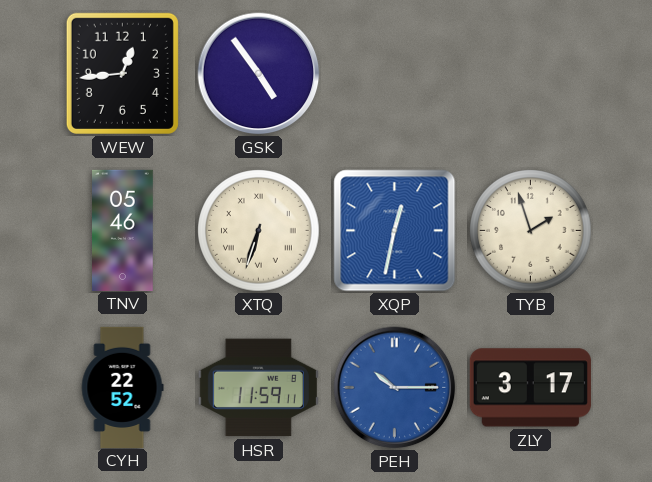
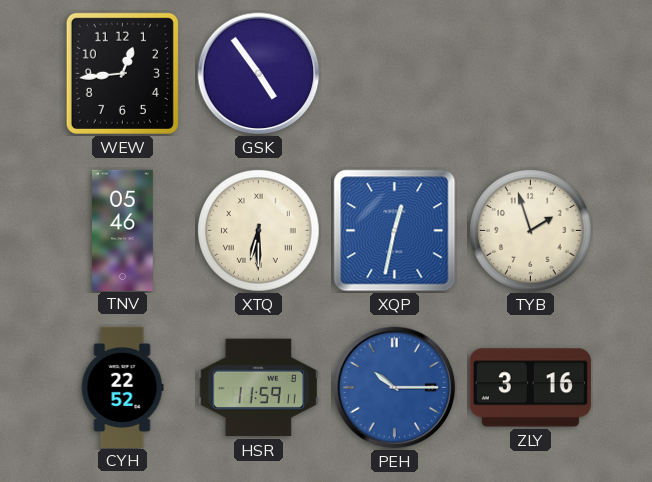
XTQ: 6:33 -> 6:30
ZLY: 3:17 -> 3:16
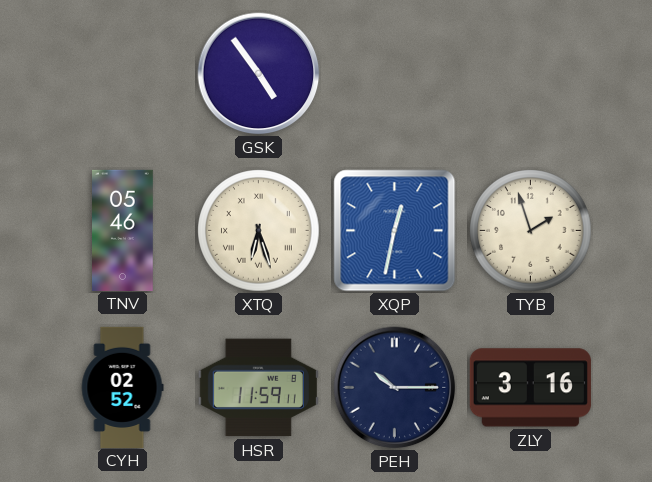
WEW: 12:44 -> none
XTQ: 6:30 -> 6:27
CYH: 22:52 -> 02:52
PEH dial: blue -> navy
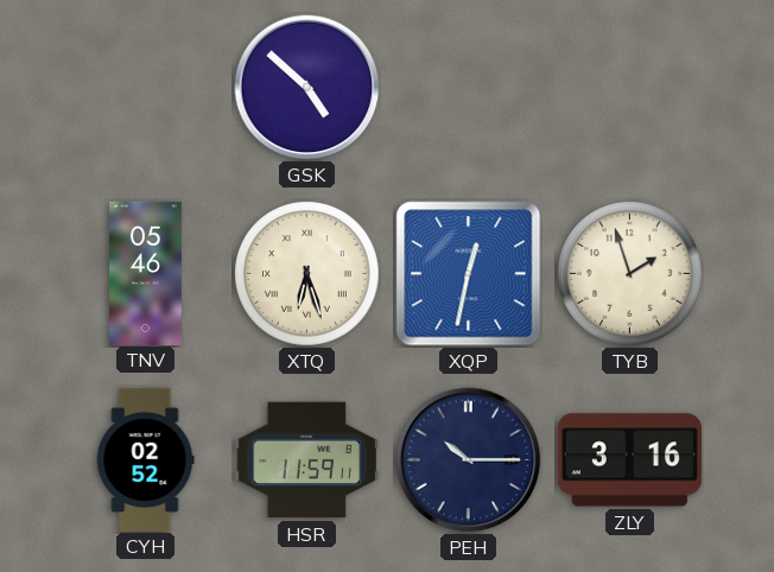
GSK: 4:54 -> 4:52
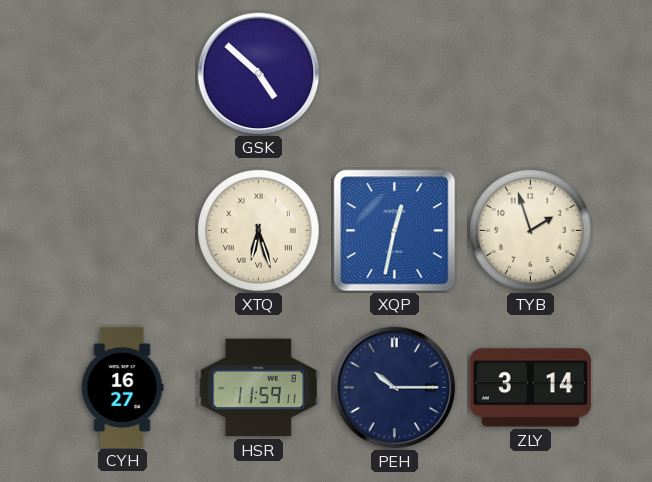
TNV: 05:46 -> none
CYH: 02:52 -> 16:27
ZLY: 3:16 -> 3:14
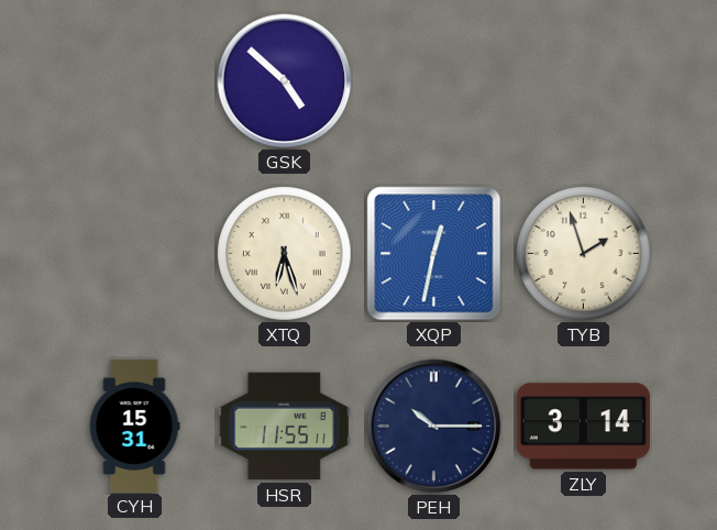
CYH: 16:27 -> 15:31
HSR: 11:59 -> 11:55
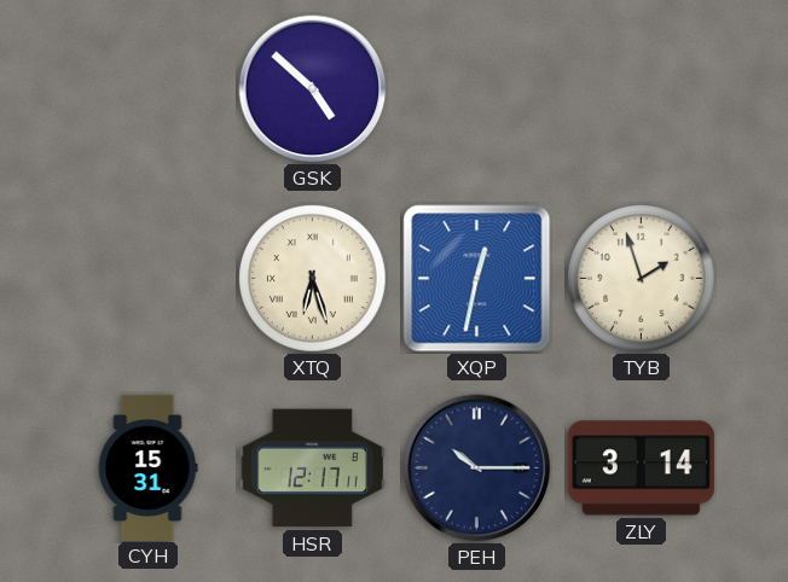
HSR: 11:55 -> 12:17
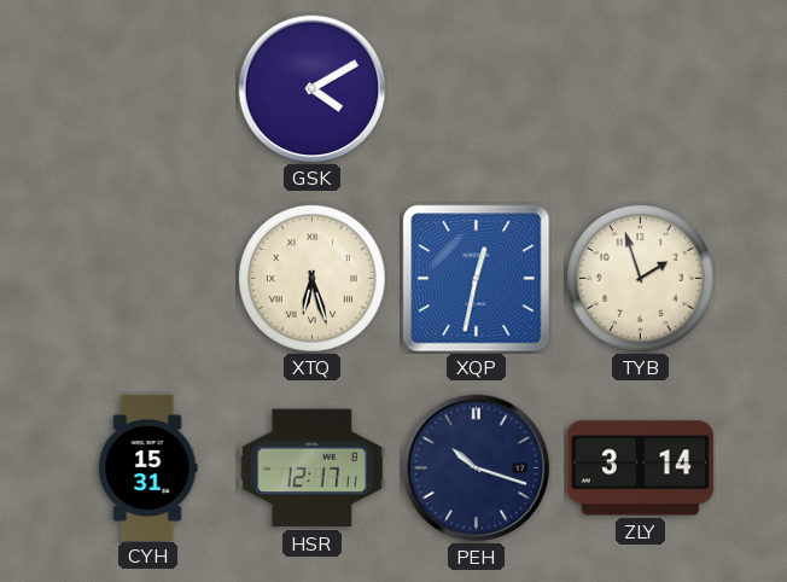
GSK: 4:52 -> 4:10
PEH: 10:15 -> 10:18
